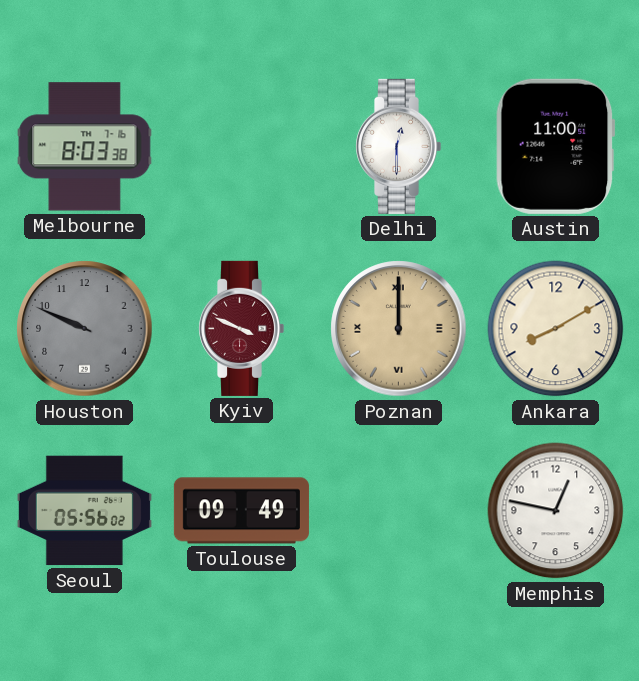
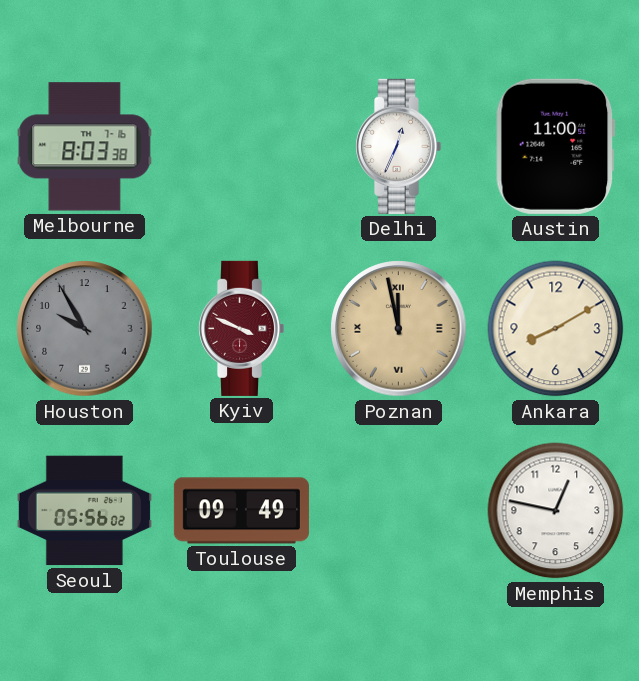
Delhi: 12:30 -> 12:34
Houston: 9:49 -> 9:55
Poznan: 12:00 -> 11:58
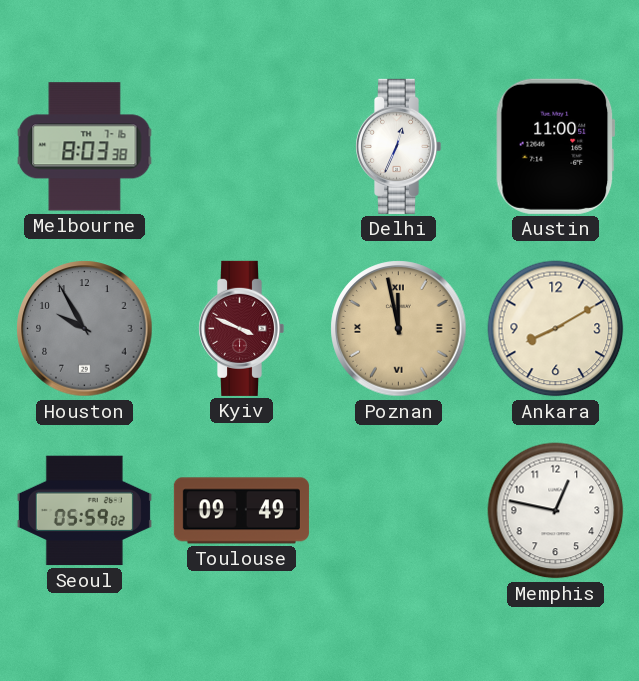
Seoul: 05:56 -> 05:59
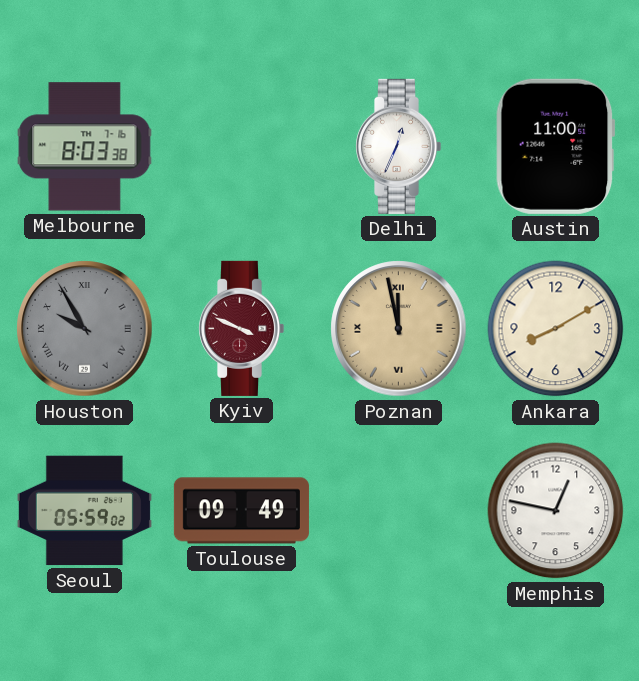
Houston numerals: Arabic -> Roman
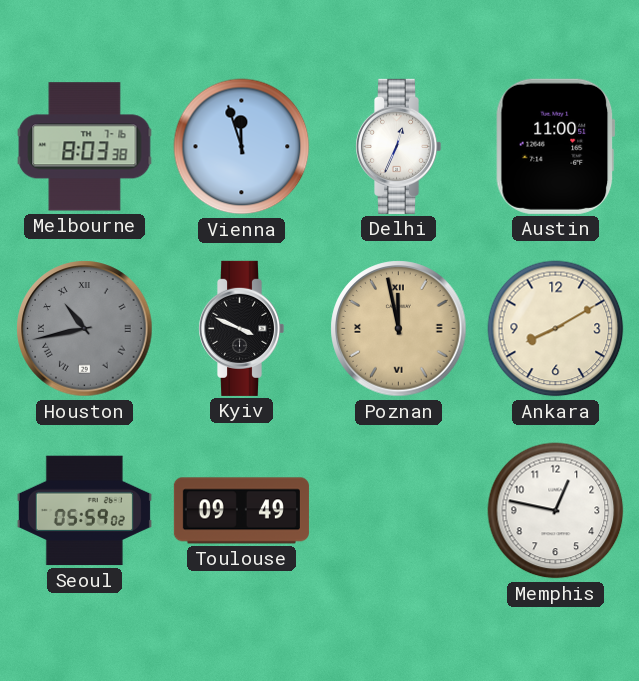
Vienna: none -> 11:57
Houston: 9:55 -> 10:43
Kyiv dial: burgundy -> black
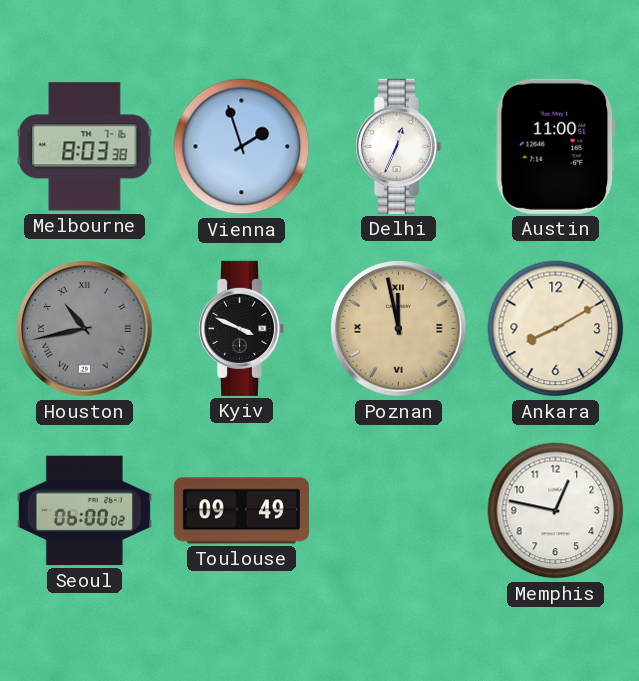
Vienna: 11:57 -> 1:57
Seoul: 05:59 -> 06:00
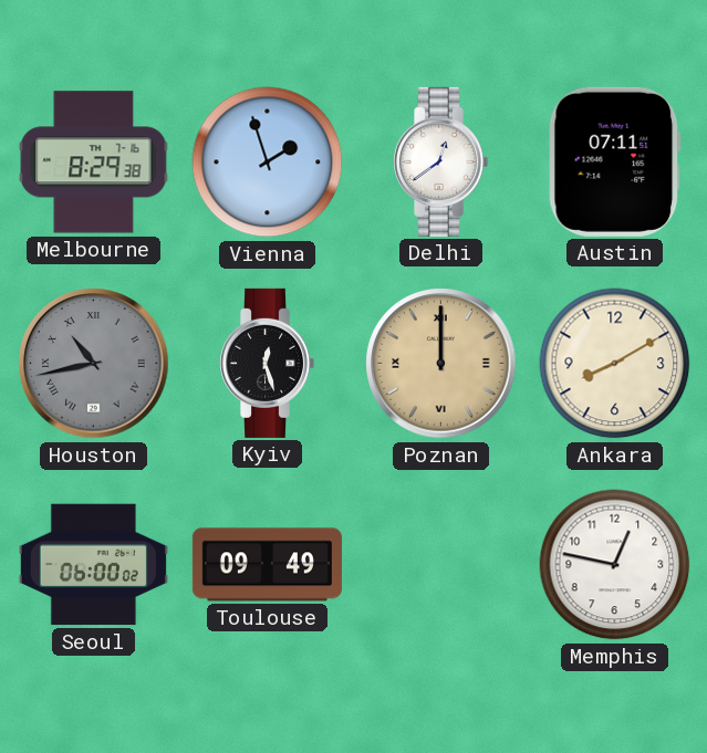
Melbourne: 8:03 -> 8:29
Delhi: 12:34 -> 12:39
Austin: 11:00 -> 07:11
Kyiv: 3:49 -> 12:27
Poznan: 11:58 -> 12:00
